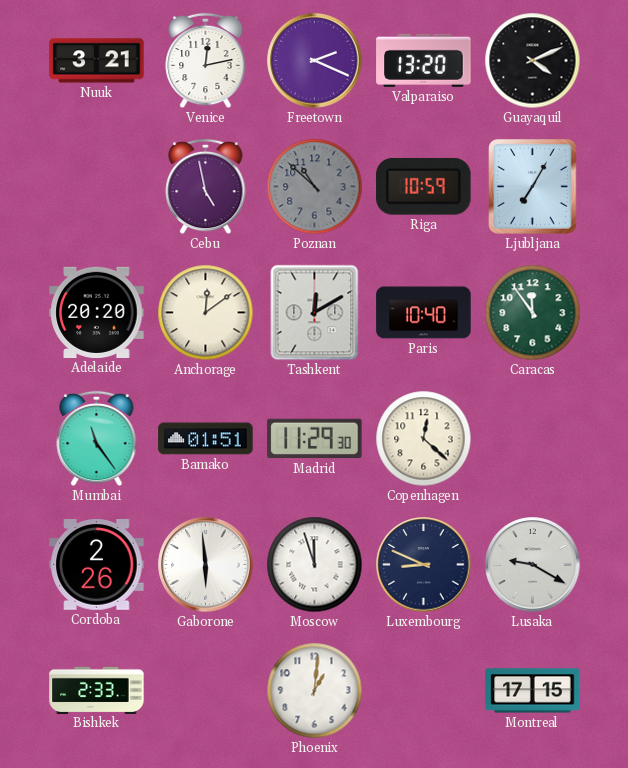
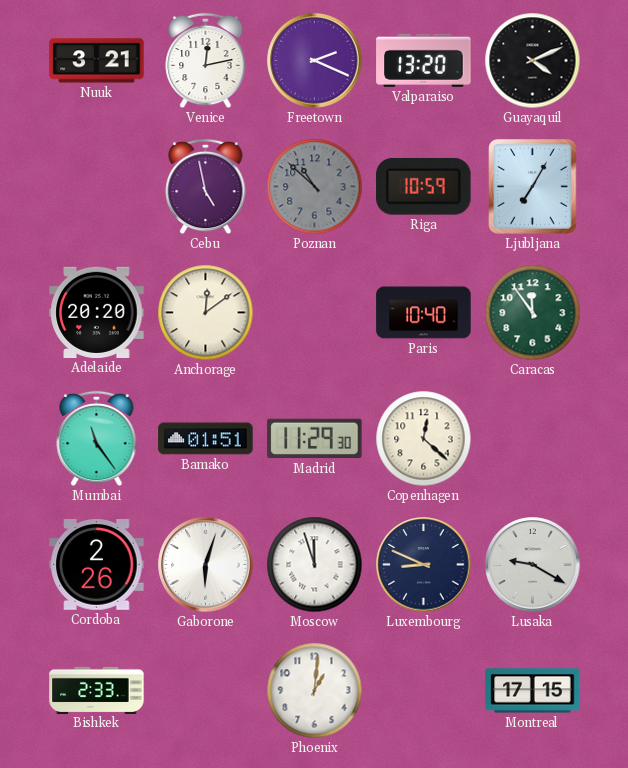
Tashkent: 12:10 -> none
Gaborone: 5:59 -> 6:03
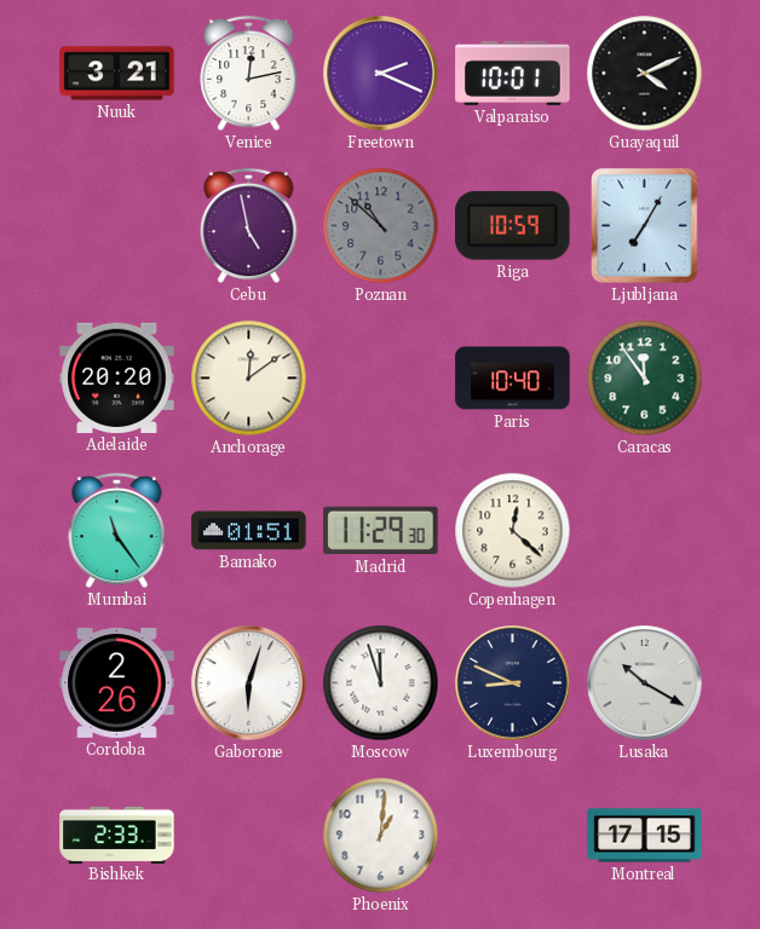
Valparaiso: 13:20 -> 10:01
Lusaka: 9:20 -> 10:20
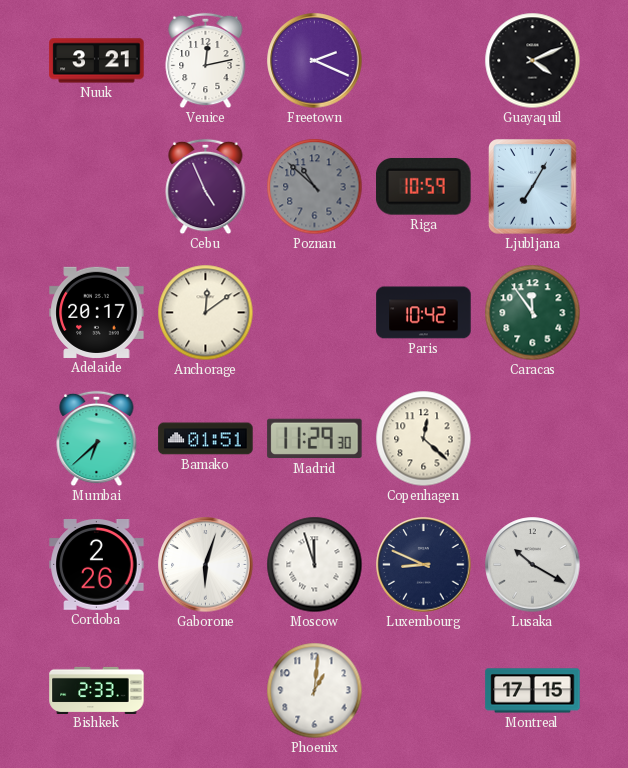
Valparaiso: 10:01 -> none
Cebu: 4:58 -> 4:56
Adelaide: 20:20 -> 20:17
Paris: 10:40 -> 10:42
Mumbai: 11:24 -> 6:38
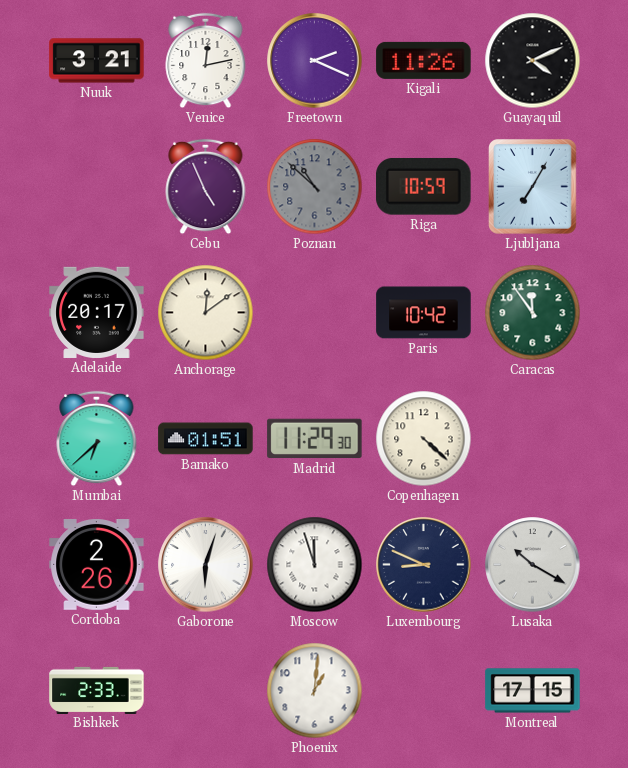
Kigali: none -> 11:26
Copenhagen: 12:22 -> 4:22
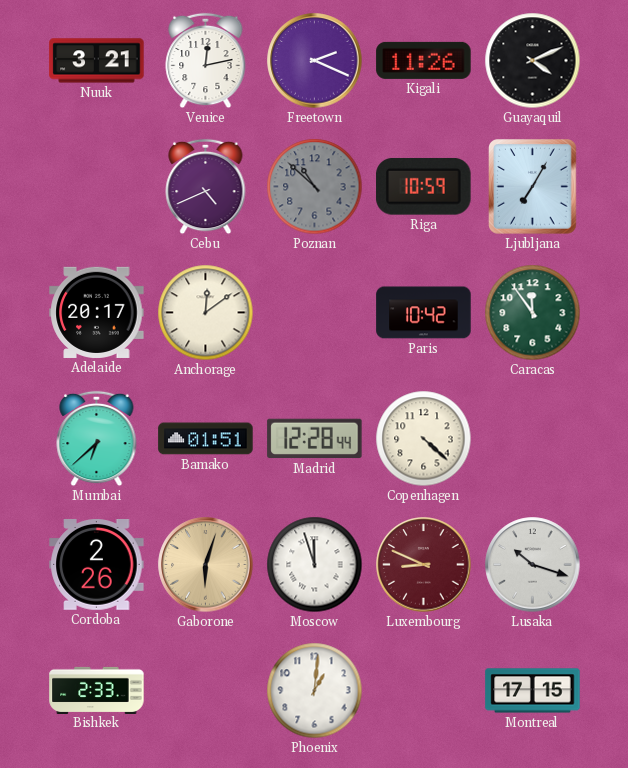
Cebu: 4:56 -> 4:41
Madrid: 11:29 -> 12:28
Gaborone dial: white -> champagne
Luxembourg dial: navy -> burgundy
Lusaka: 10:20 -> 10:18
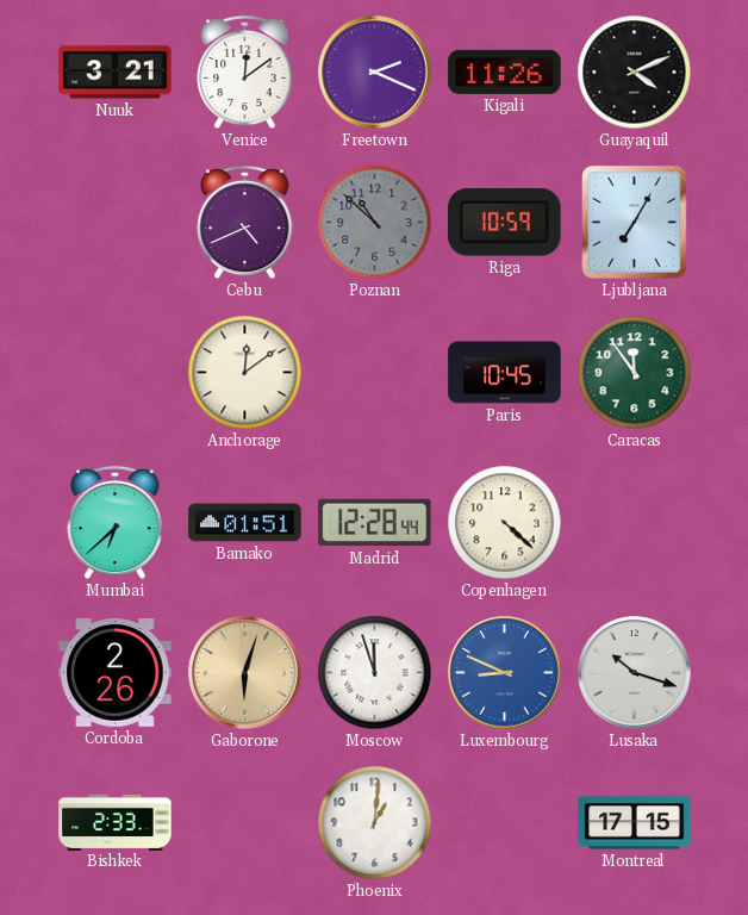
Venice: 12:13 -> 12:09
Adelaide: 20:17 -> none
Paris: 10:42 -> 10:45
Luxembourg dial: burgundy -> blue
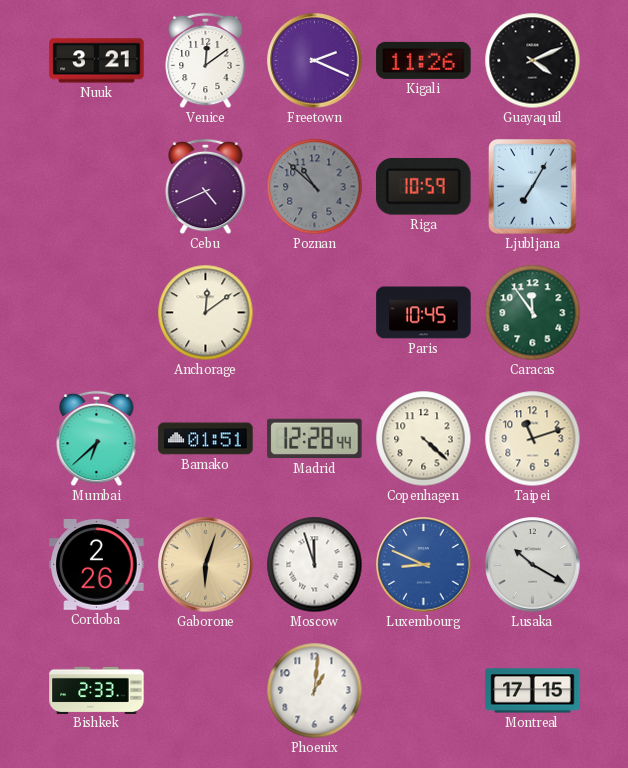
Taipei: none -> 11:12
Lusaka: 10:18 -> 10:20
